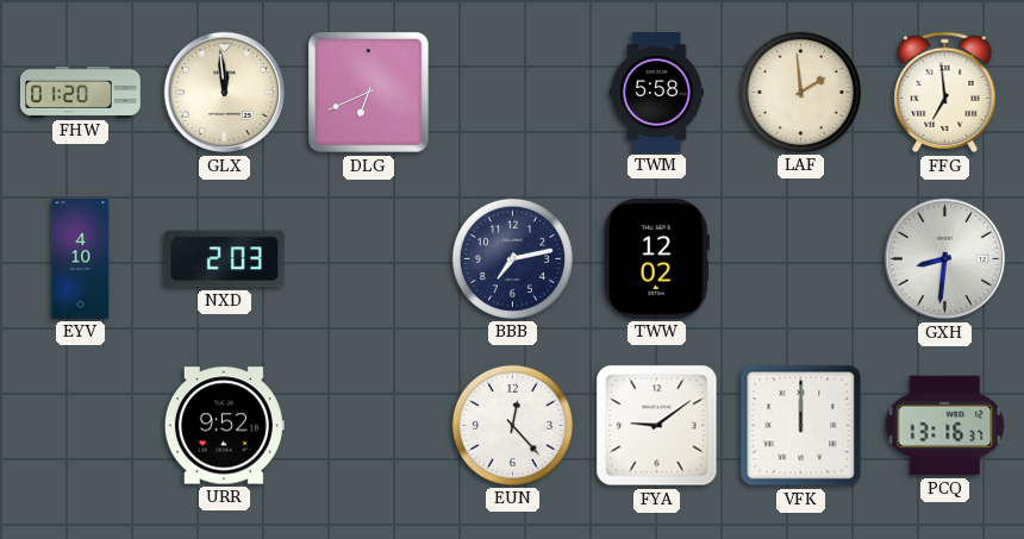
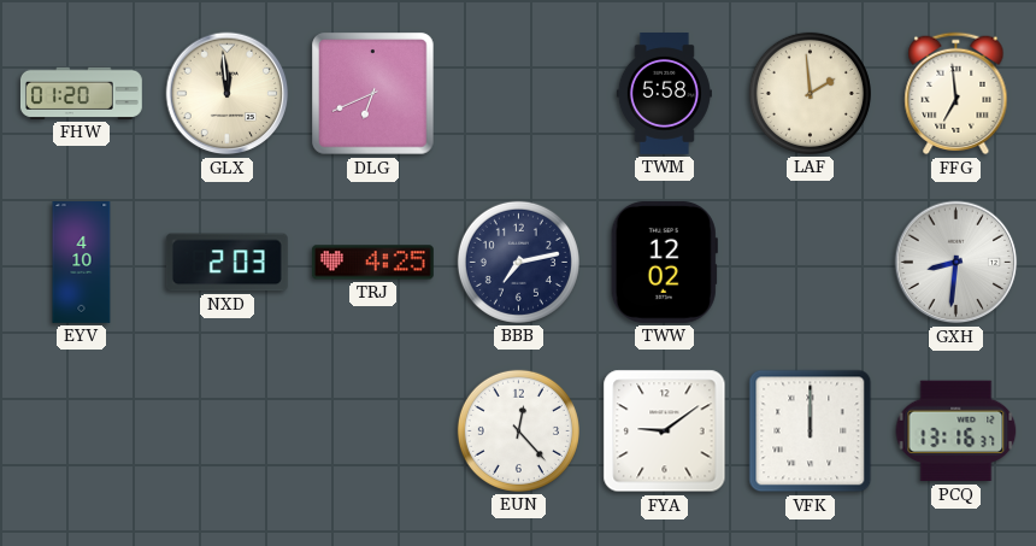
TRJ: none -> 4:25
URR: 9:52 -> none
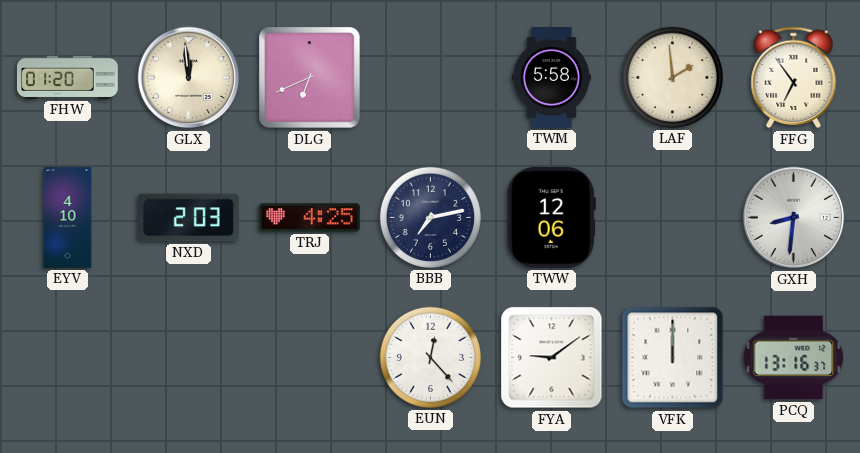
FFG: 6:59 -> 6:54
TWW: 12:02 -> 12:06
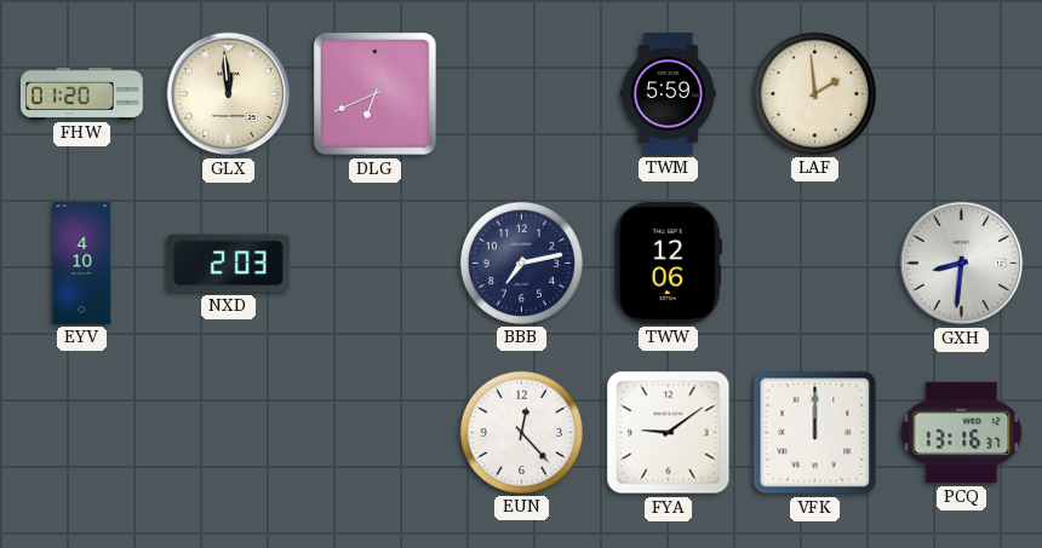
TWM: 5:58 -> 5:59
FFG: 6:54 -> none
TRJ: 4:25 -> none
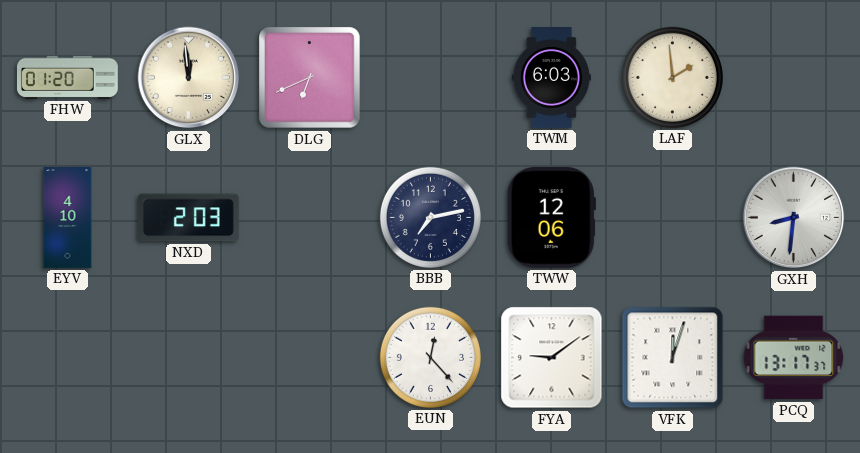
TWM: 5:59 -> 6:03
VFK: 12:00 -> 12:03
PCQ: 13:16 -> 13:17
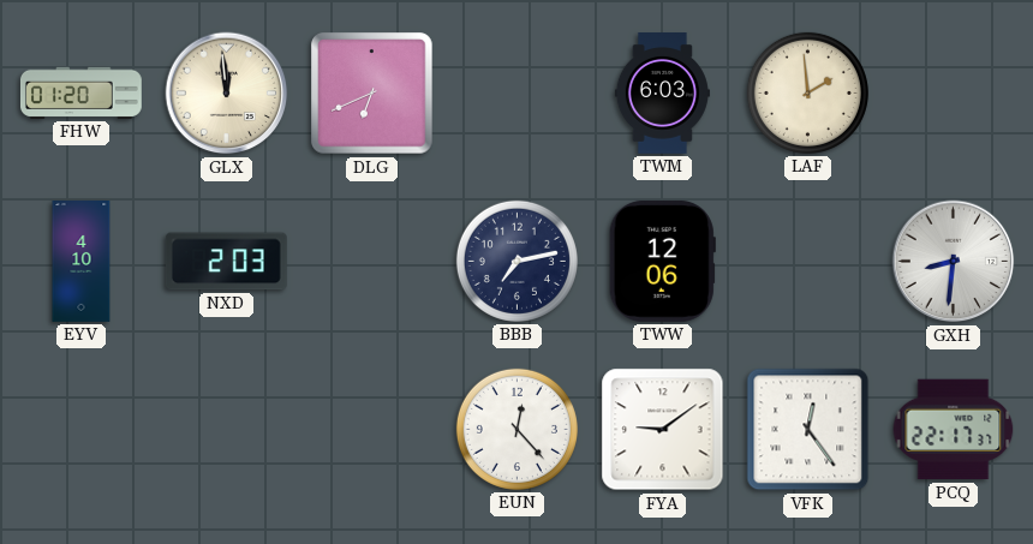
VFK: 12:03 -> 12:24
PCQ: 13:17 -> 22:17
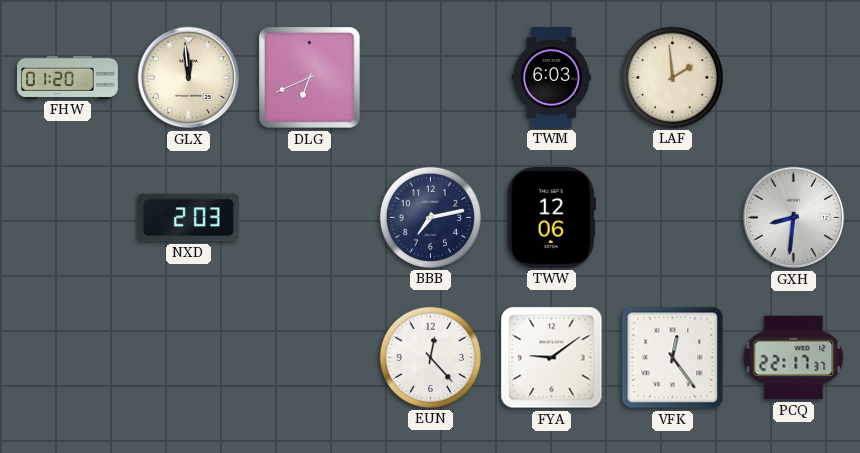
EYV: 4:10 -> none
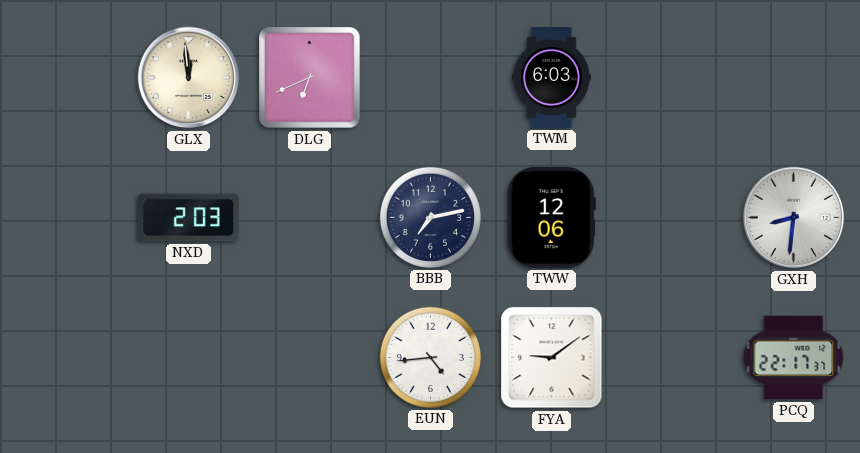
FHW: 01:20 -> none
LAF: 1:59 -> none
EUN: 12:23 -> 4:44
VFK: 12:24 -> none
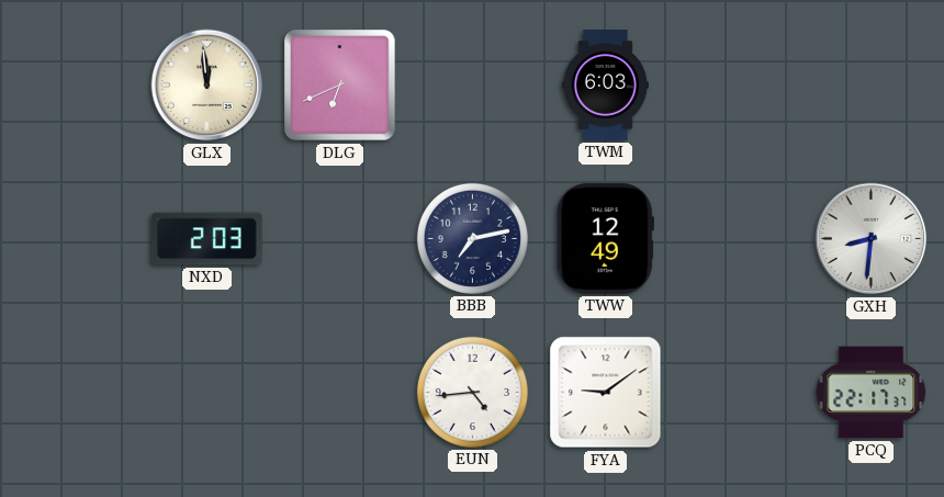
TWW: 12:06 -> 12:49
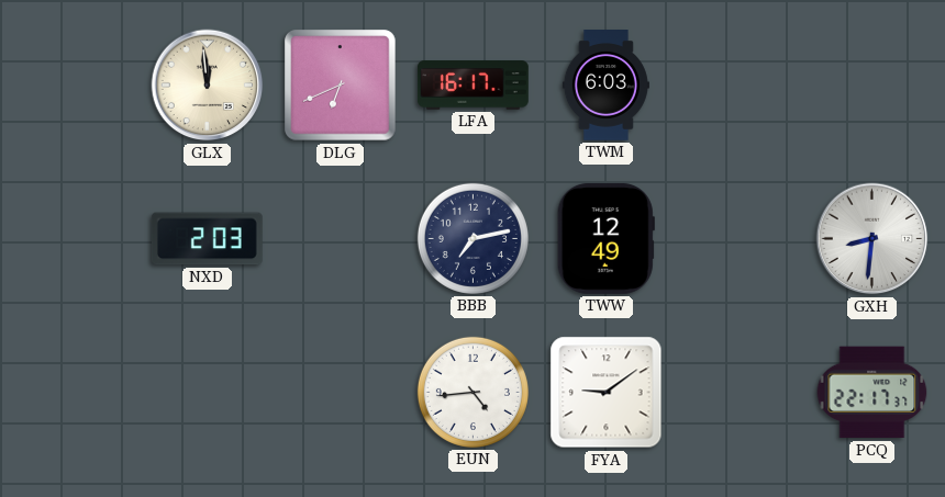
LFA: none -> 16:17
